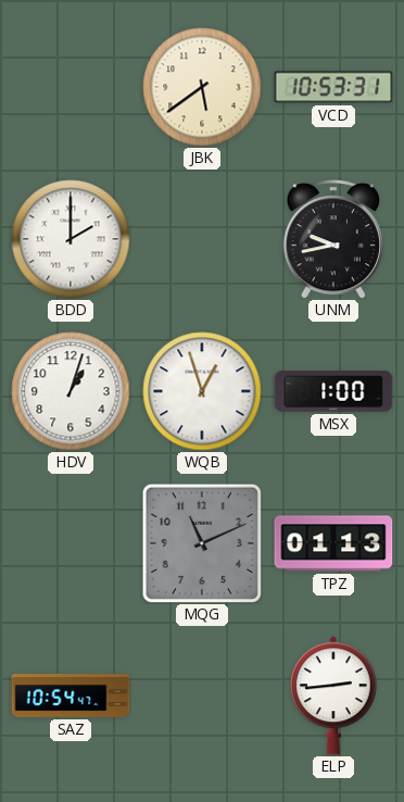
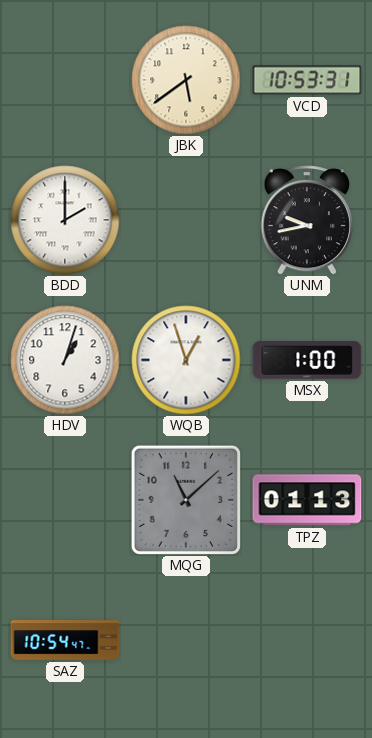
MQG: 11:11 -> 11:08
ELP: 2:44 -> none
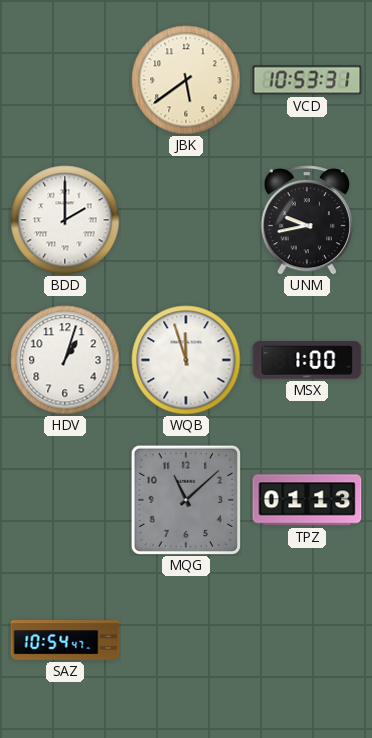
WQB: 12:57 -> 11:57
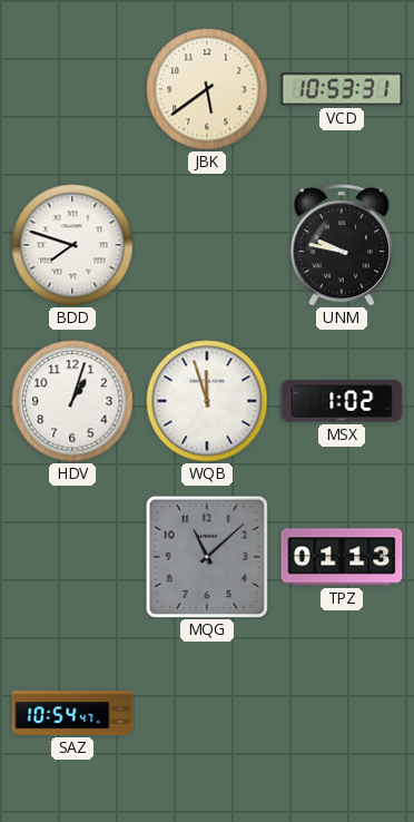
BDD: 2:00 -> 7:48
UNM: 9:43 -> 9:47
MSX: 1:00 -> 1:02
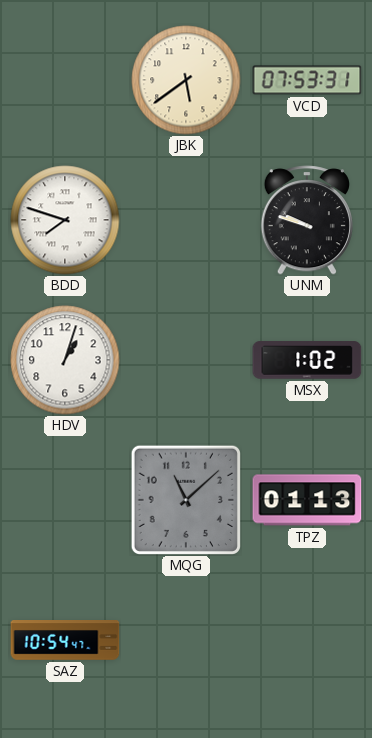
VCD: 10:53 -> 07:53
UNM: 9:47 -> 9:48
WQB: 11:57 -> none
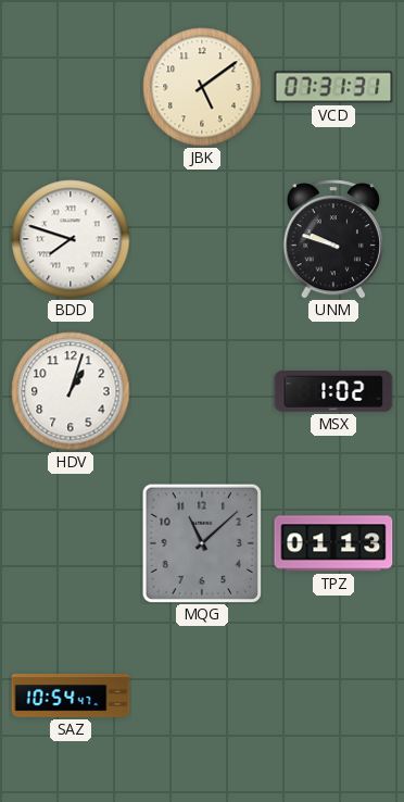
JBK: 5:39 -> 5:09
VCD: 07:53 -> 07:31
